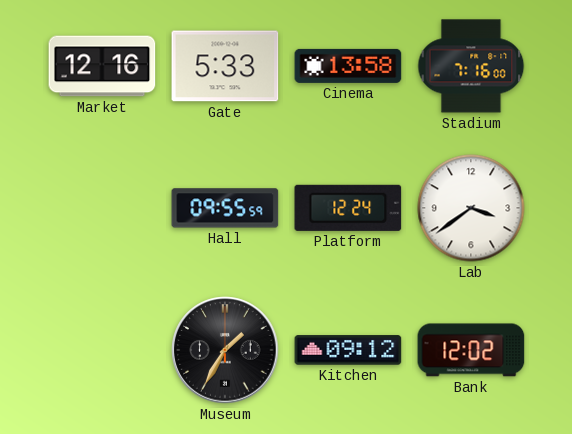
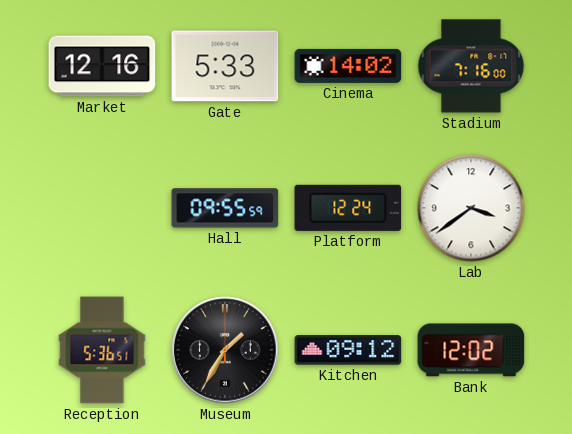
Cinema: 13:58 -> 14:02
Reception: none -> 5:36
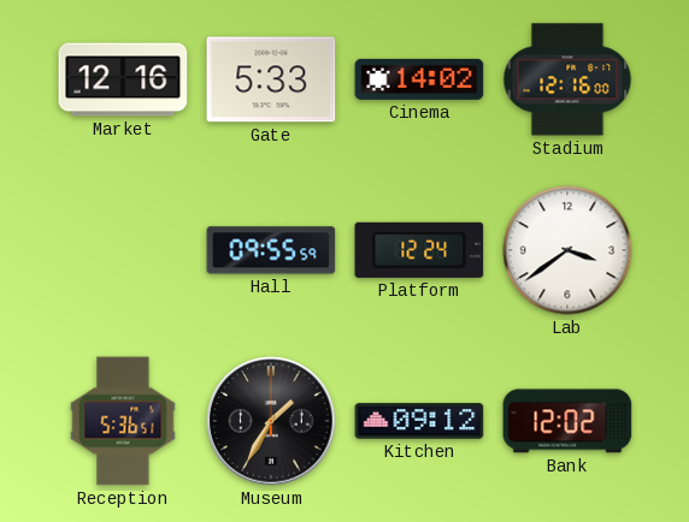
Stadium: 7:16 -> 12:16
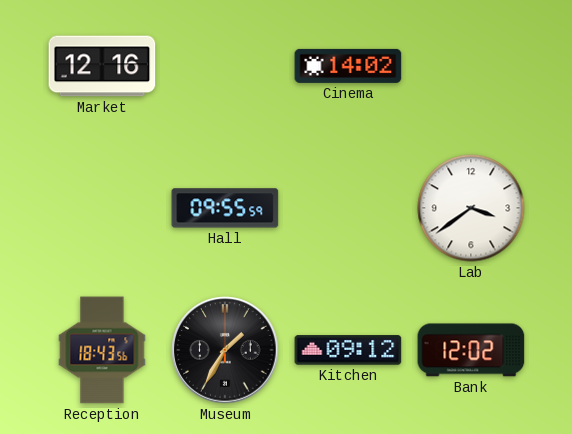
Gate: 5:33 -> none
Stadium: 12:16 -> none
Platform: 12:24 -> none
Reception: 5:36 -> 18:43
